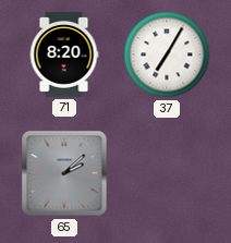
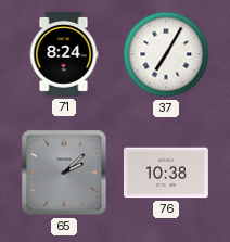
71: 8:20 -> 8:24
76: none -> 10:38
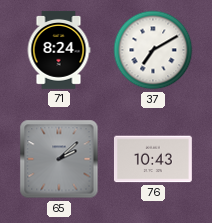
37: 7:05 -> 7:10
76: 10:38 -> 10:43
